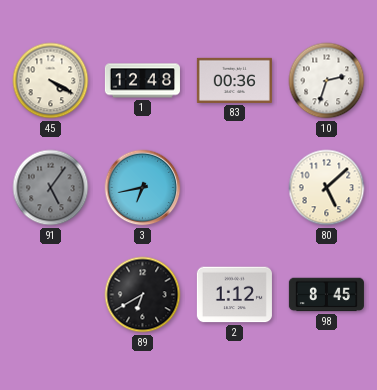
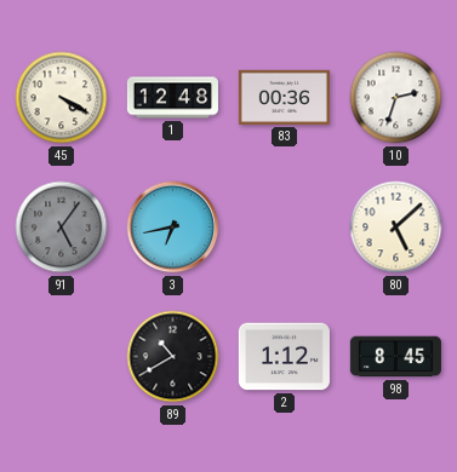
89: 6:40 -> 10:40
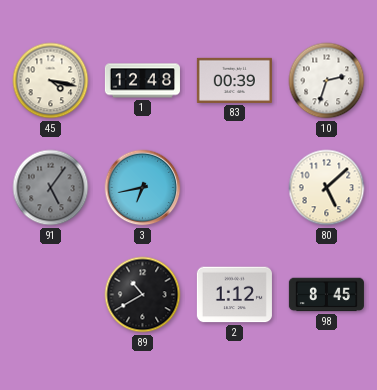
45: 4:20 -> 4:17
83: 00:36 -> 00:39
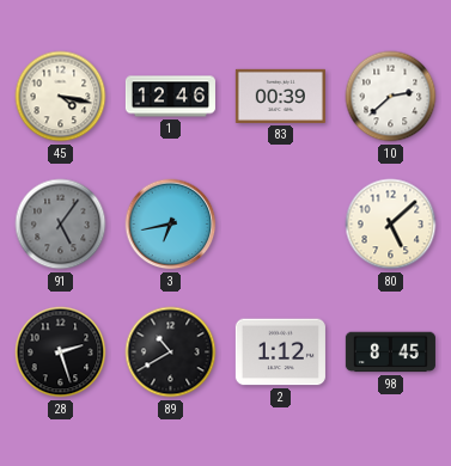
1: 12:48 -> 12:46
10: 2:33 -> 2:38
28: none -> 2:27
